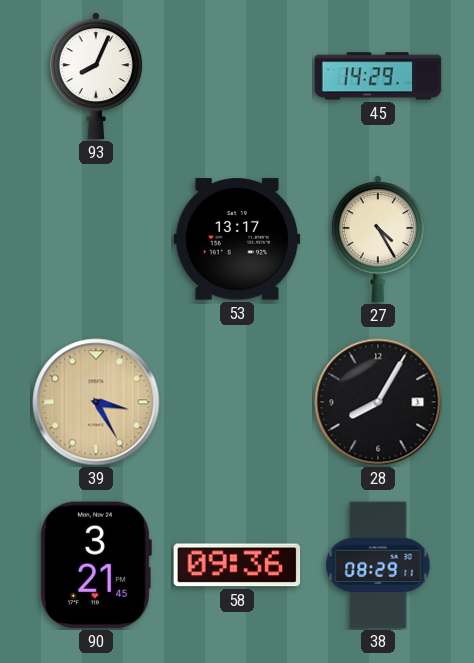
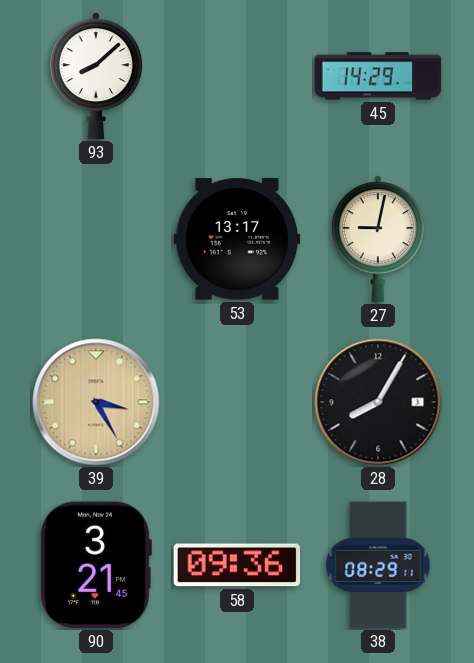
93: 8:04 -> 8:08
27: 4:25 -> 9:02
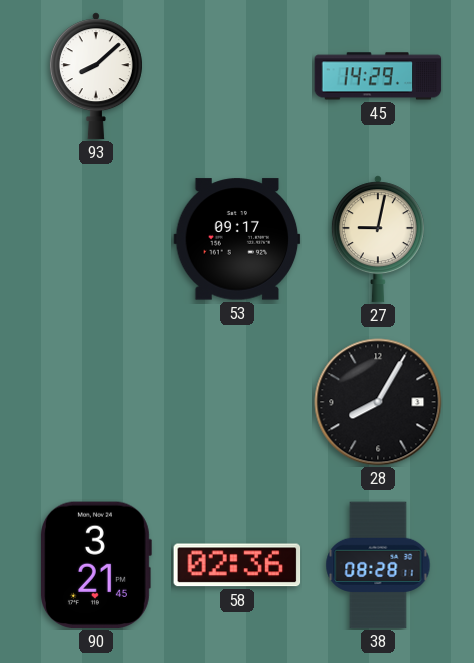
53: 13:17 -> 09:17
39: 3:25 -> none
58: 09:36 -> 02:36
38: 08:29 -> 08:28
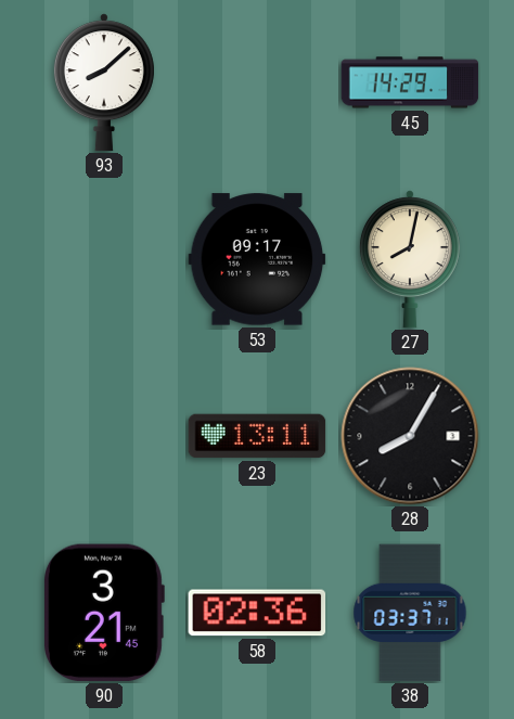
27: 9:02 -> 8:02
23: none -> 13:11
38: 08:28 -> 03:37
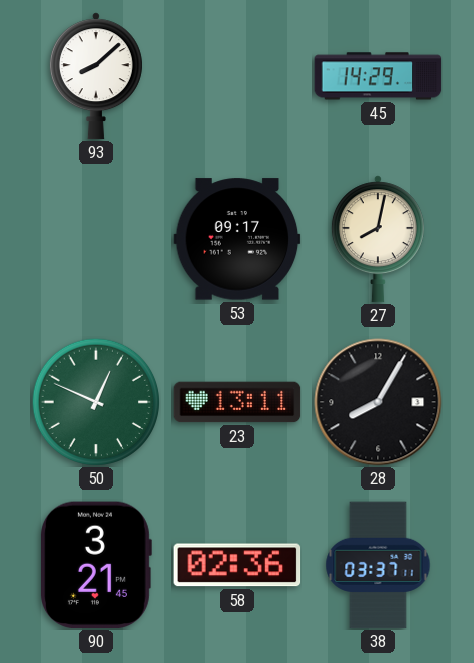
50: none -> 12:49
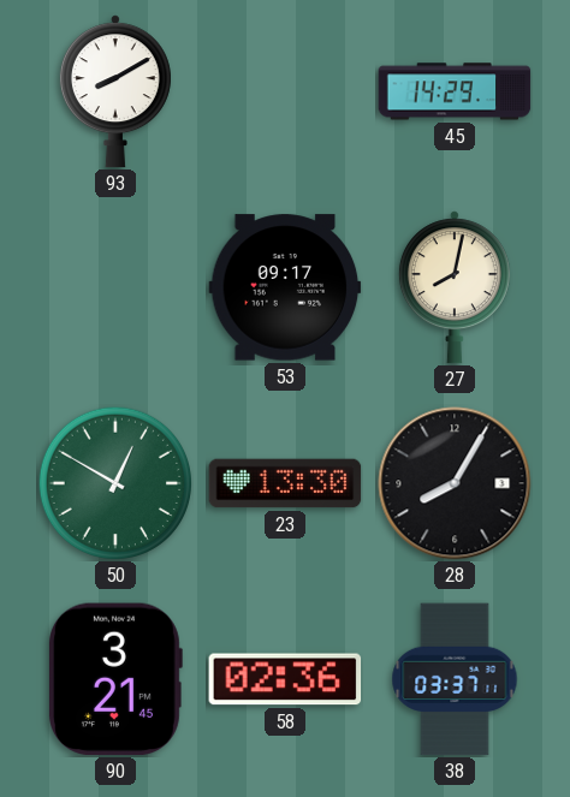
93: 8:08 -> 8:10
50: 12:49 -> 12:50
23: 13:11 -> 13:30
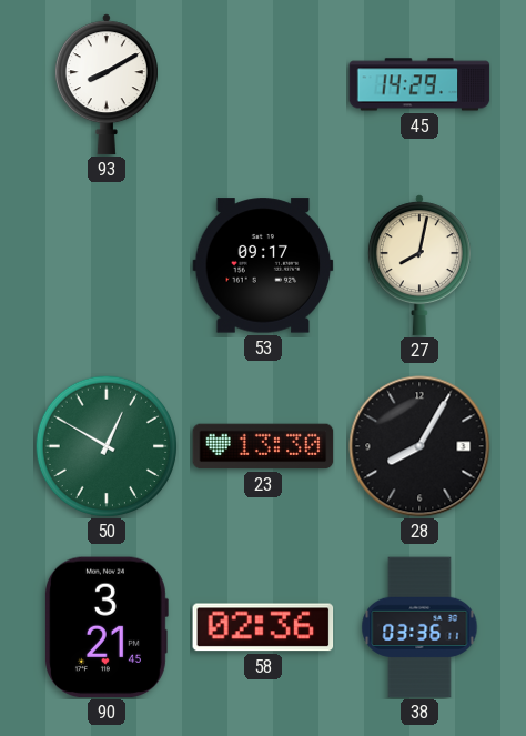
38: 03:37 -> 03:36
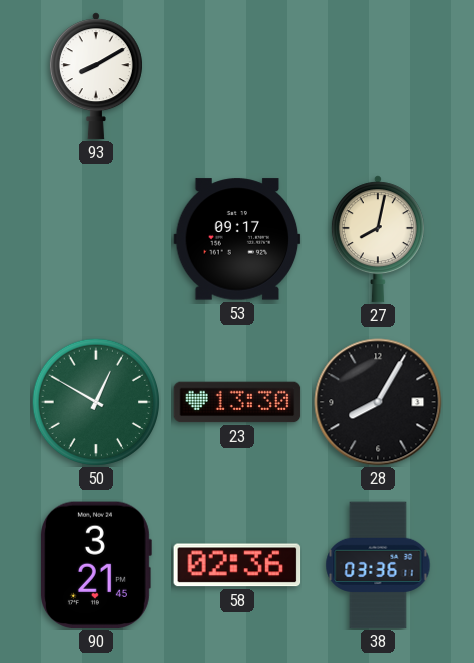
45: 14:29 -> none
